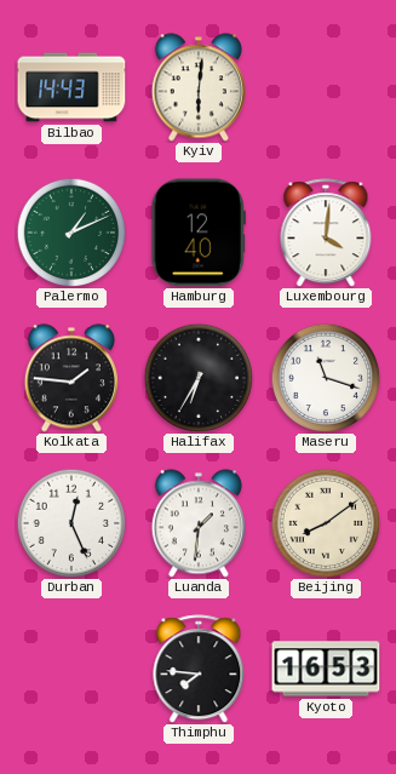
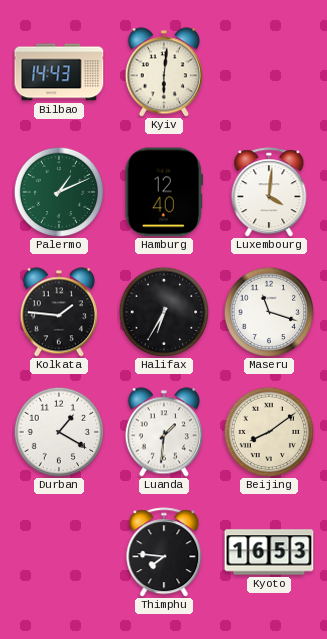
Durban: 12:26 -> 1:20
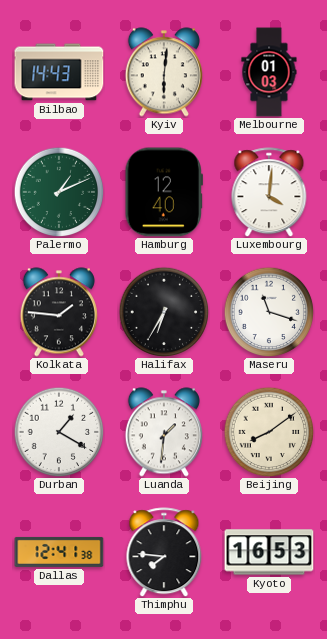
Melbourne: none -> 01:03
Dallas: none -> 12:41
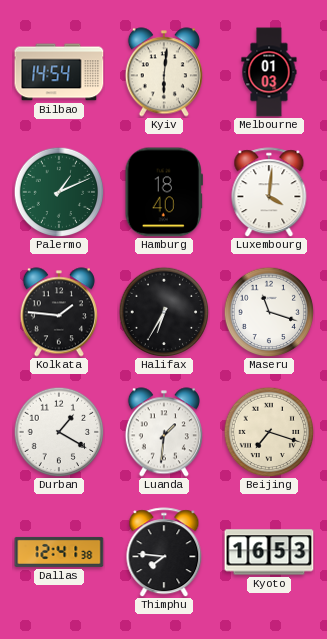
Bilbao: 14:43 -> 14:54
Hamburg: 12:40 -> 18:40
Beijing: 8:09 -> 7:18
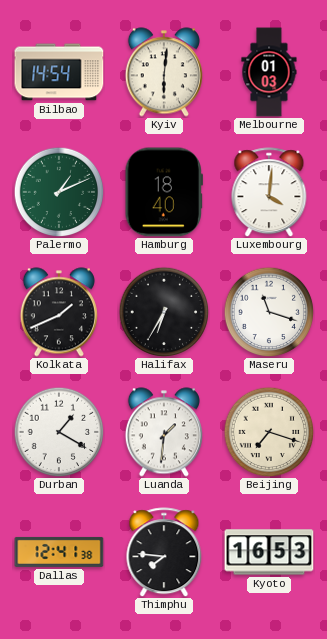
Kolkata: 1:46 -> 1:41
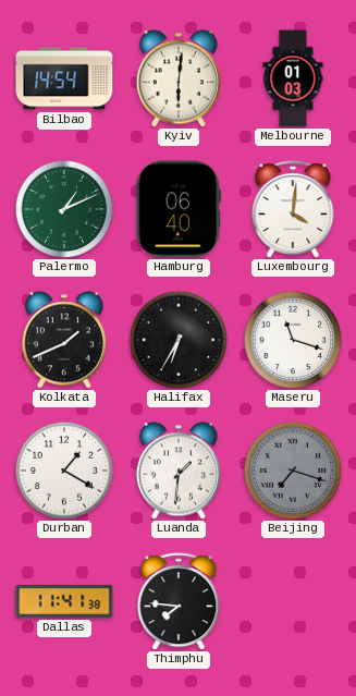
Hamburg: 18:40 -> 06:40
Beijing dial: cream -> grey
Dallas: 12:41 -> 11:41
Kyoto: 16:53 -> none
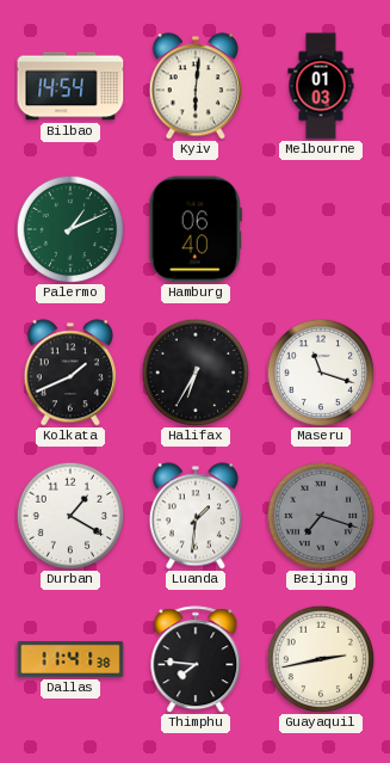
Luxembourg: 4:01 -> none
Guayaquil: none -> 2:43
